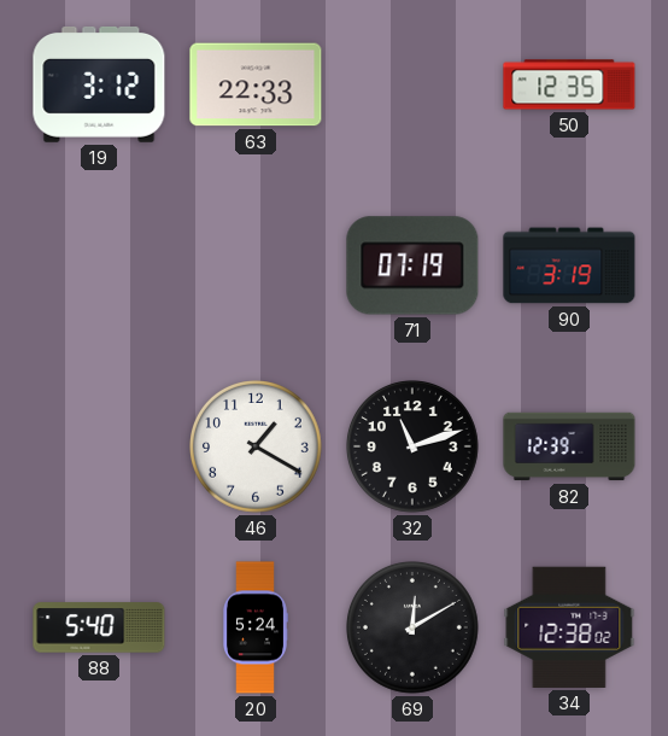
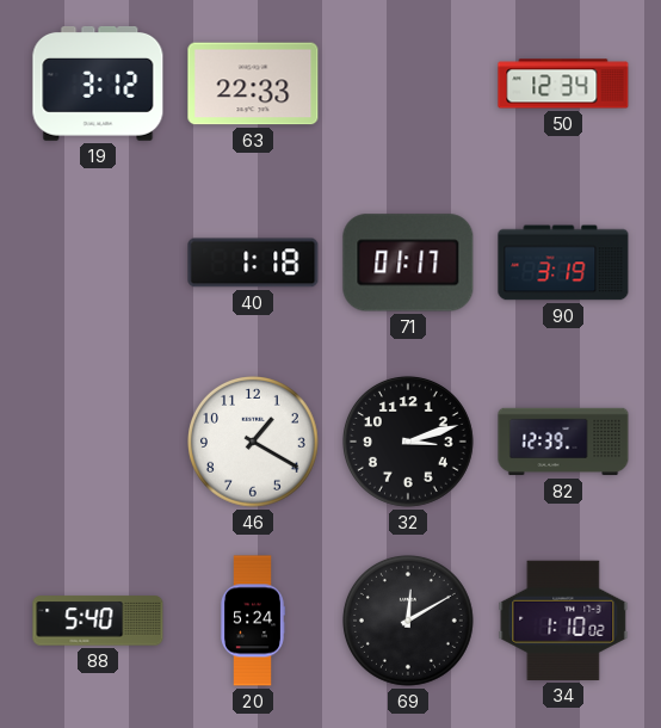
50: 12:35 -> 12:34
40: none -> 1:18
71: 07:19 -> 01:17
32: 11:12 -> 3:12
34: 12:38 -> 1:10
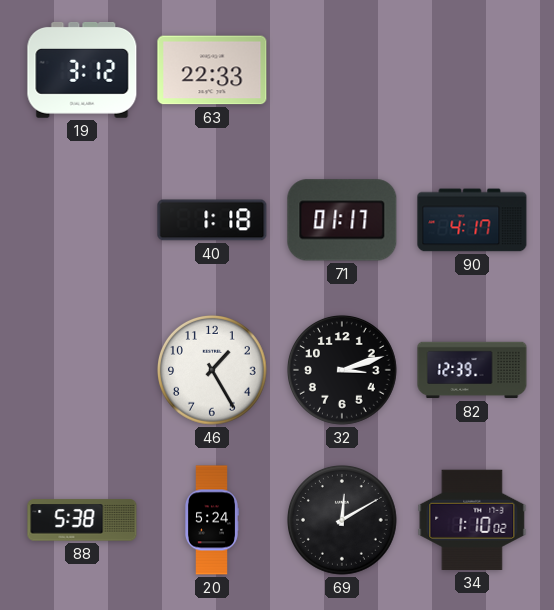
50: 12:34 -> none
90: 3:19 -> 4:17
46: 1:20 -> 1:25
88: 5:40 -> 5:38
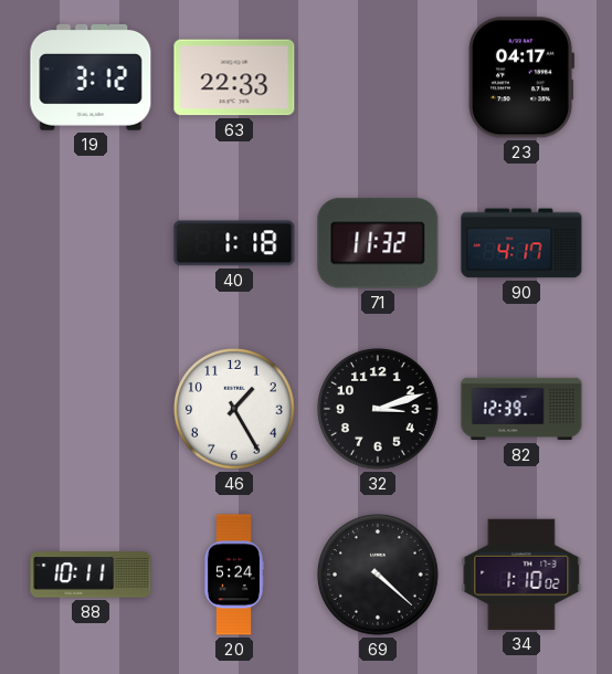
23: none -> 04:17
71: 01:17 -> 11:32
88: 5:38 -> 10:11
69: 12:10 -> 4:22
